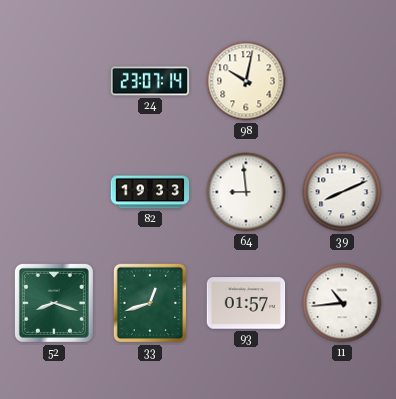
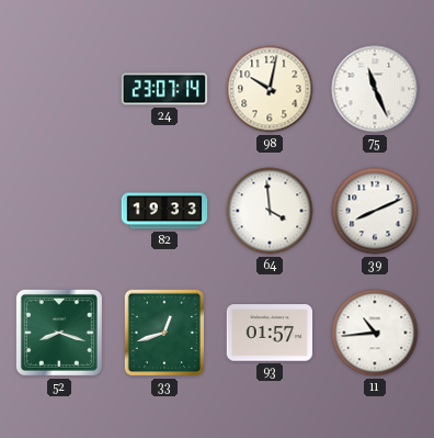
75: none -> 11:26
64: 8:59 -> 3:59
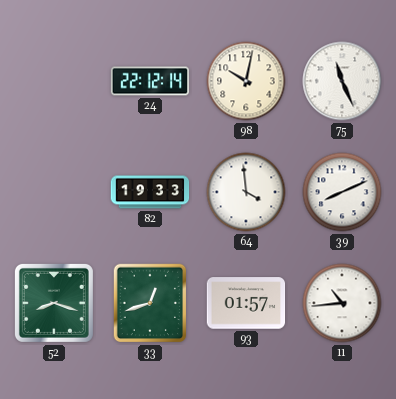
24: 23:07 -> 22:12
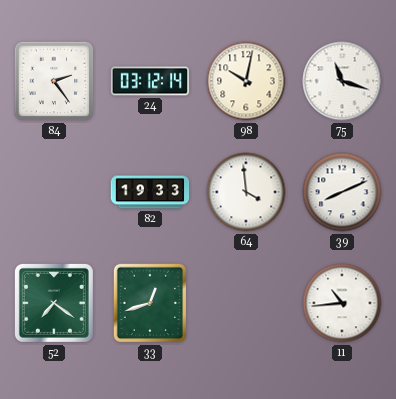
84: none -> 2:24
24: 22:12 -> 03:12
75: 11:26 -> 11:18
52: 8:18 -> 7:21
93: 01:57 -> none
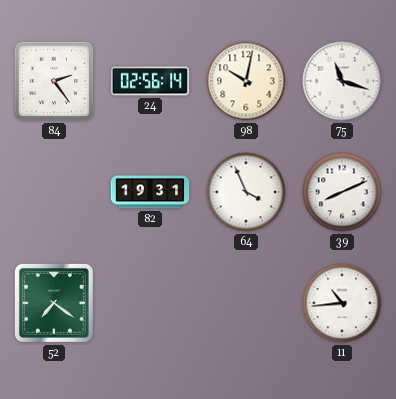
24: 03:12 -> 02:56
82: 19:33 -> 19:31
64: 3:59 -> 3:56
33: 12:42 -> none
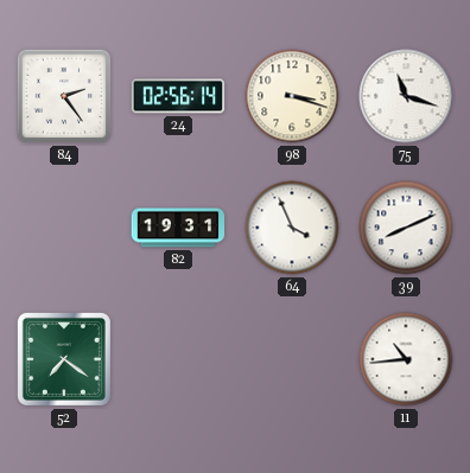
98: 10:02 -> 3:18
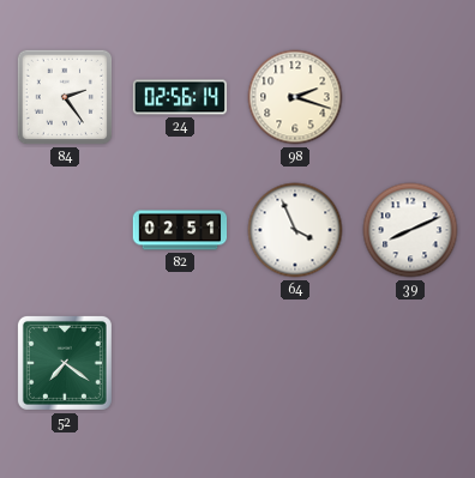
98: 3:18 -> 2:18
75: 11:18 -> none
82: 19:31 -> 02:51
11: 10:44 -> none
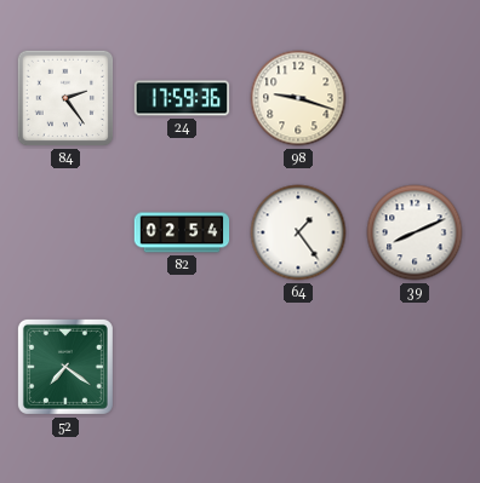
24: 02:56 -> 17:59
98: 2:18 -> 9:18
82: 02:51 -> 02:54
64: 3:56 -> 1:24
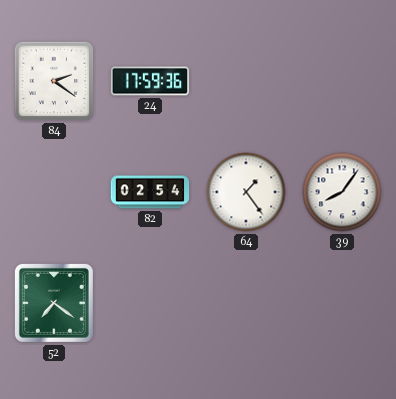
84: 2:24 -> 2:21
98: 9:18 -> none
39: 8:11 -> 8:06
